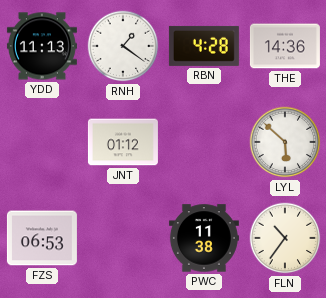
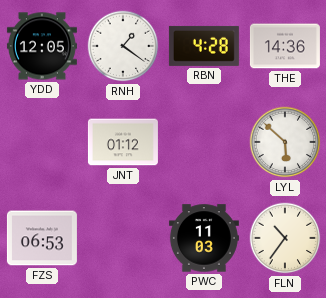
YDD: 11:13 -> 12:05
PWC: 11:38 -> 11:03
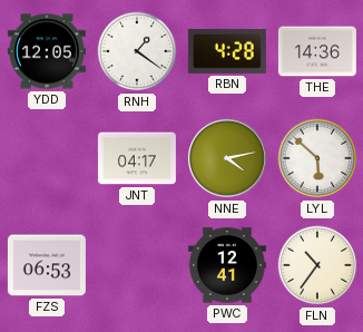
JNT: 01:12 -> 04:17
NNE: none -> 4:13
PWC: 11:03 -> 12:41
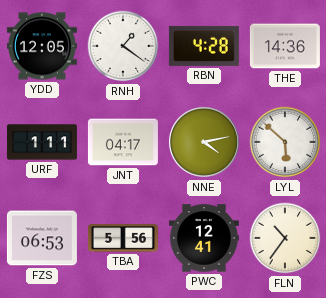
URF: none -> 1:11
TBA: none -> 5:56
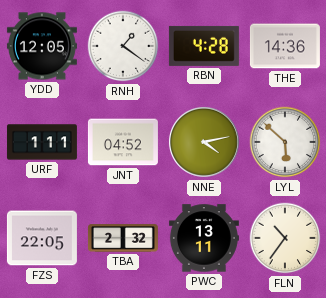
JNT: 04:17 -> 04:52
FZS: 06:53 -> 22:05
TBA: 5:56 -> 2:32
PWC: 12:41 -> 13:11
